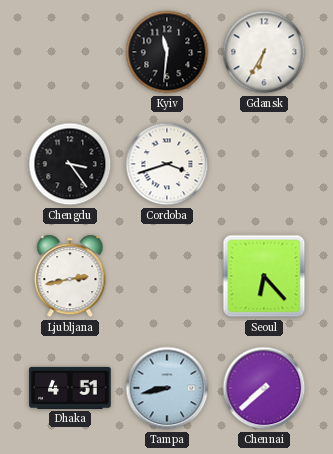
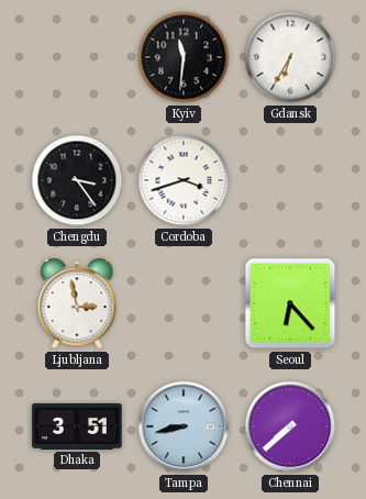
Ljubljana: 2:43 -> 2:58
Dhaka: 4:51 -> 3:51
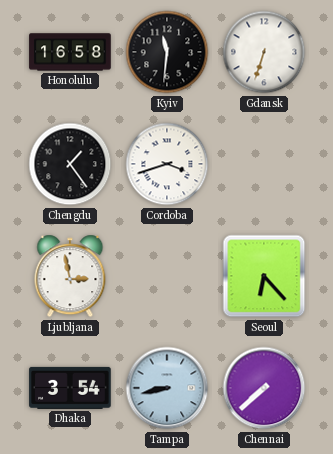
Honolulu: none -> 16:58
Gdansk: 6:35 -> 6:33
Chengdu: 3:24 -> 1:24
Dhaka: 3:51 -> 3:54
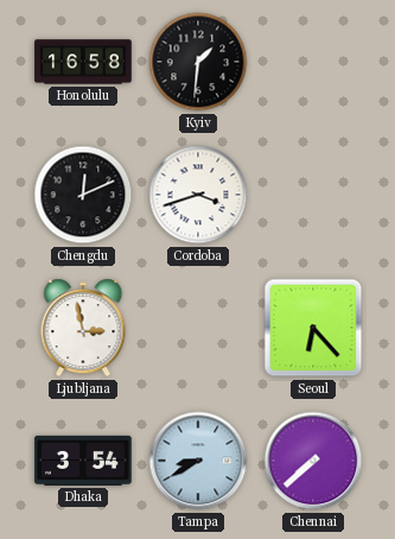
Kyiv: 11:31 -> 1:31
Gdansk: 6:33 -> none
Chengdu: 1:24 -> 12:11
Tampa: 8:43 -> 8:40
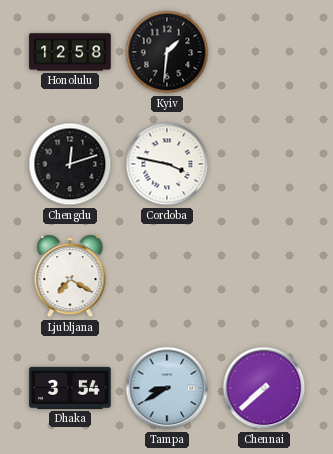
Honolulu: 16:58 -> 12:58
Chengdu: 12:11 -> 12:12
Cordoba: 3:42 -> 3:47
Ljubljana: 2:58 -> 7:20
Seoul: 6:23 -> none
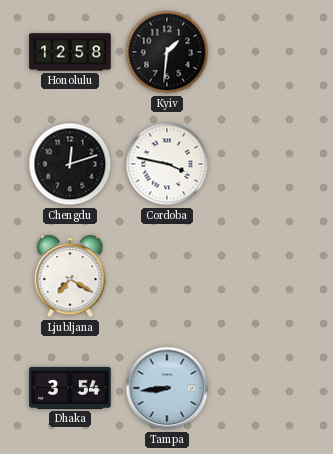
Tampa: 8:40 -> 8:44
Chennai: 7:38 -> none
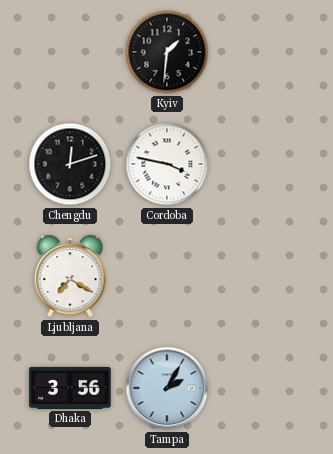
Honolulu: 12:58 -> none
Dhaka: 3:54 -> 3:56
Tampa: 8:44 -> 2:05
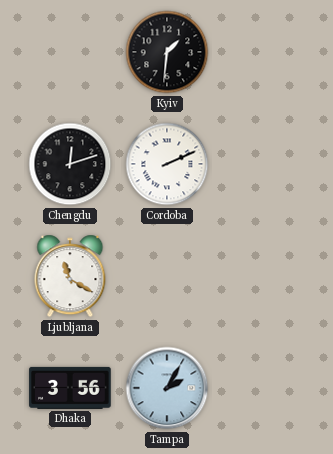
Cordoba: 3:47 -> 2:11
Ljubljana: 7:20 -> 11:20
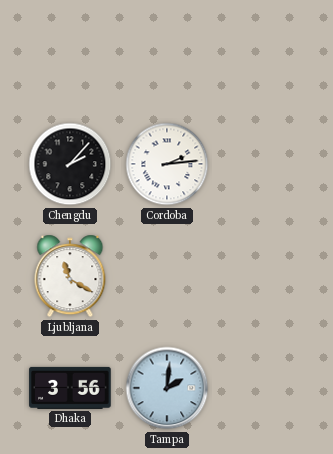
Kyiv: 1:31 -> none
Chengdu: 12:12 -> 2:07
Cordoba: 2:11 -> 2:14
Tampa: 2:05 -> 2:01
